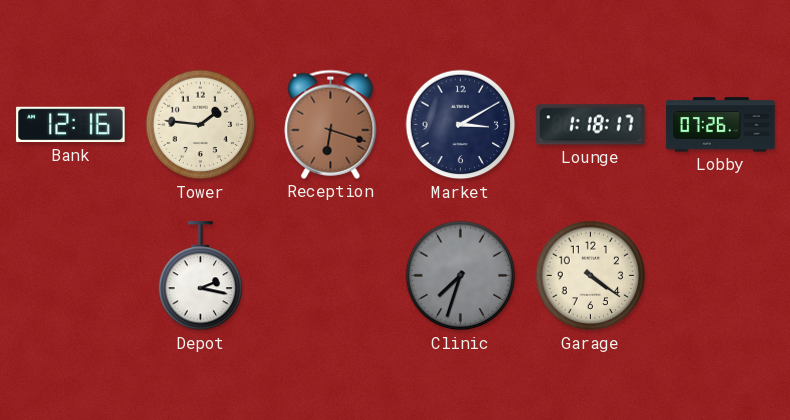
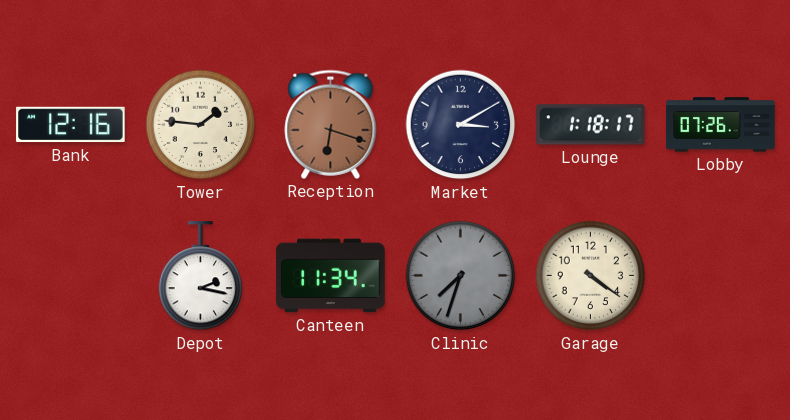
Canteen: none -> 11:34
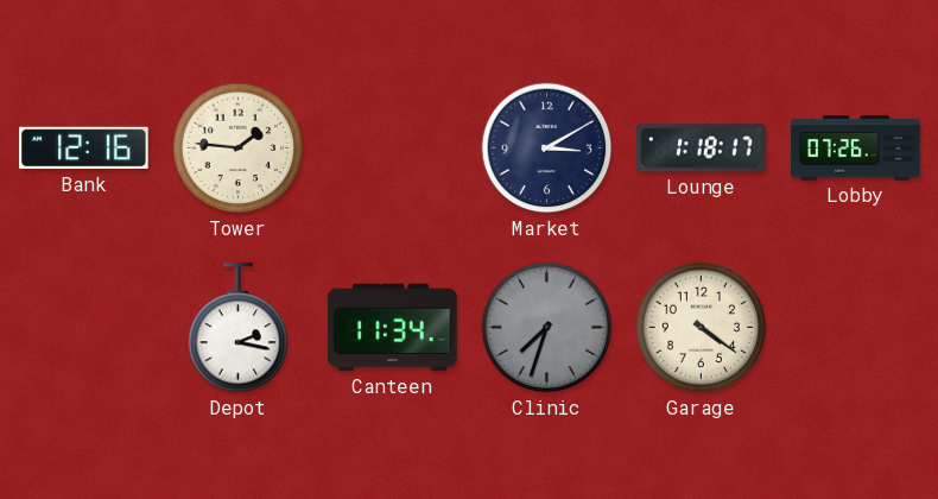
Reception: 6:18 -> none
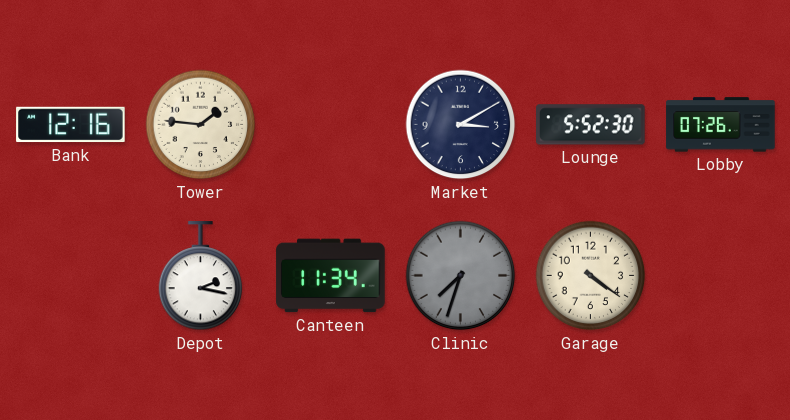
Lounge: 1:18 -> 5:52
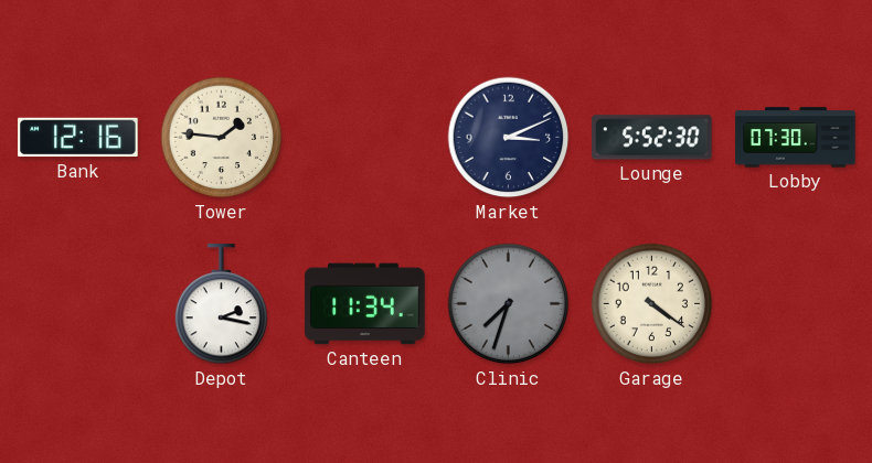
Market: 3:10 -> 3:11
Lobby: 07:26 -> 07:30
